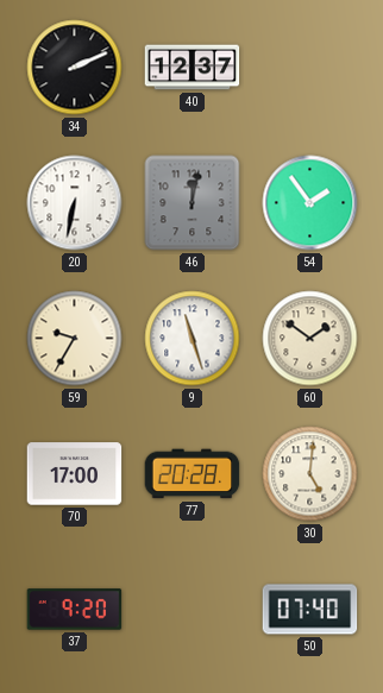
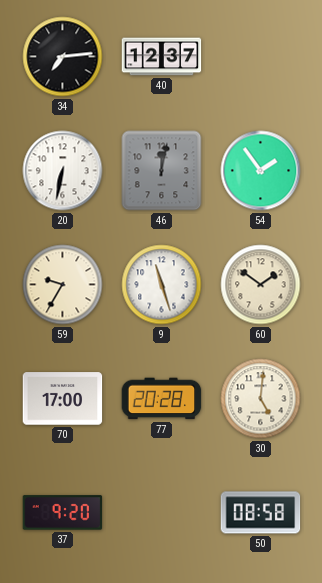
34: 2:11 -> 7:14
50: 07:40 -> 08:58
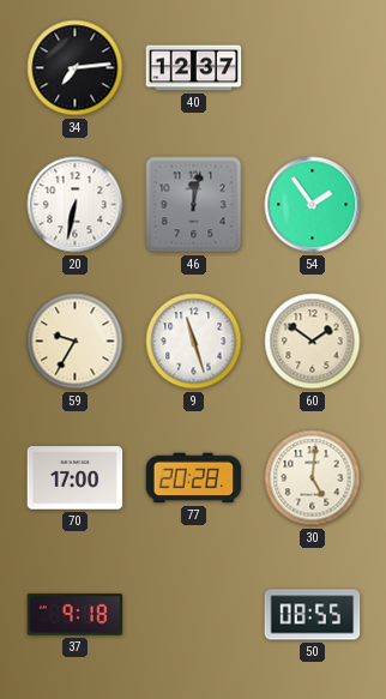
37: 9:20 -> 9:18
50: 08:58 -> 08:55
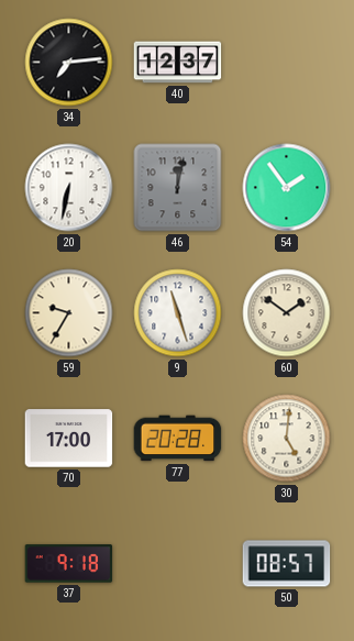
50: 08:55 -> 08:57
